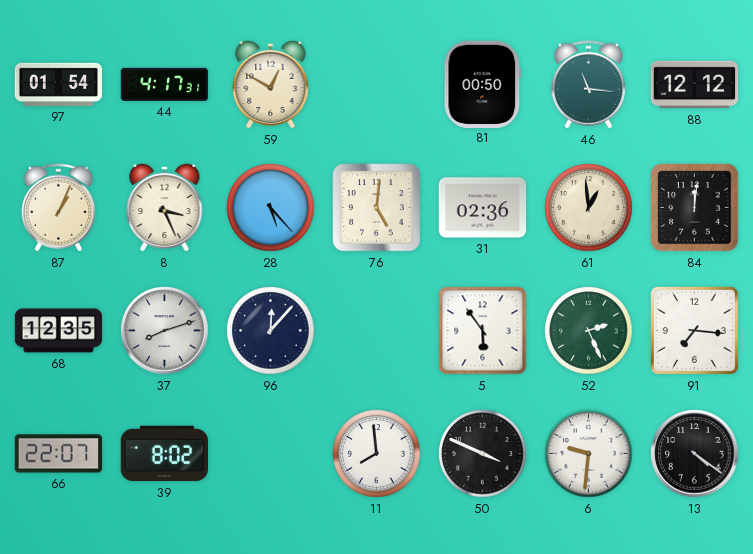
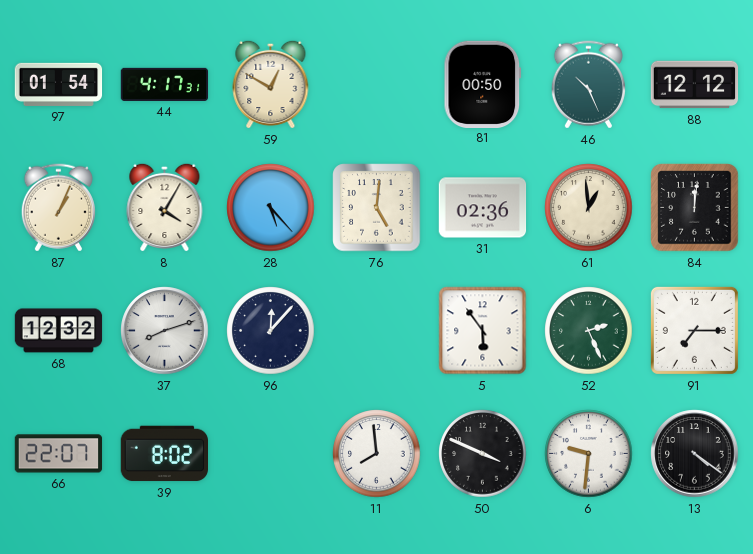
46: 11:16 -> 10:26
8: 3:26 -> 4:05
68: 12:35 -> 12:32
91: 7:16 -> 7:15
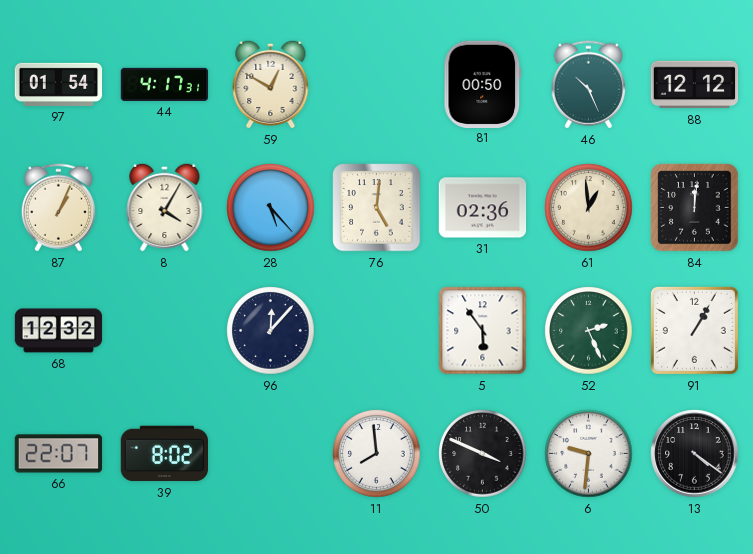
37: 8:12 -> none
91: 7:15 -> 1:05
